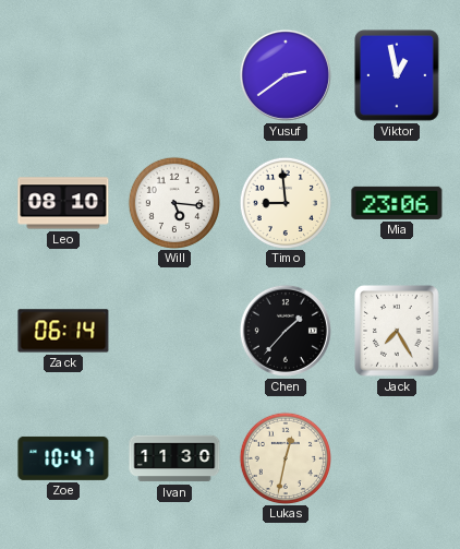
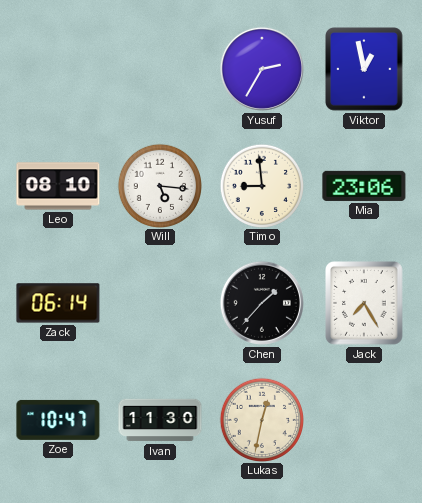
Yusuf: 2:39 -> 2:35
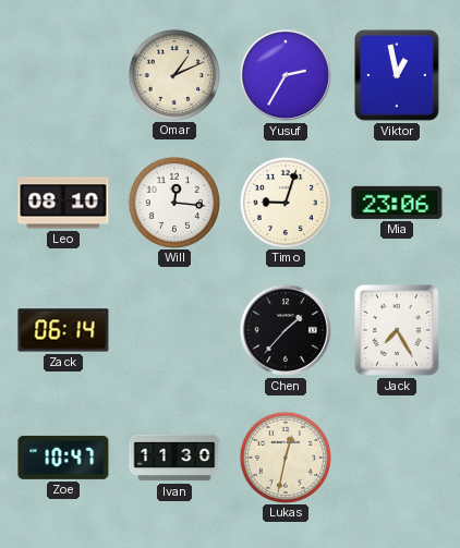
Omar: none -> 1:11
Will: 5:16 -> 12:16
Timo: 8:59 -> 9:03
